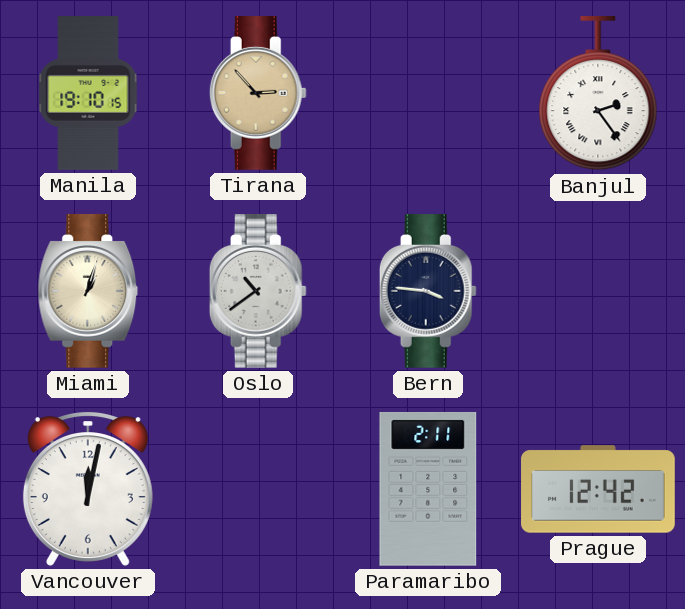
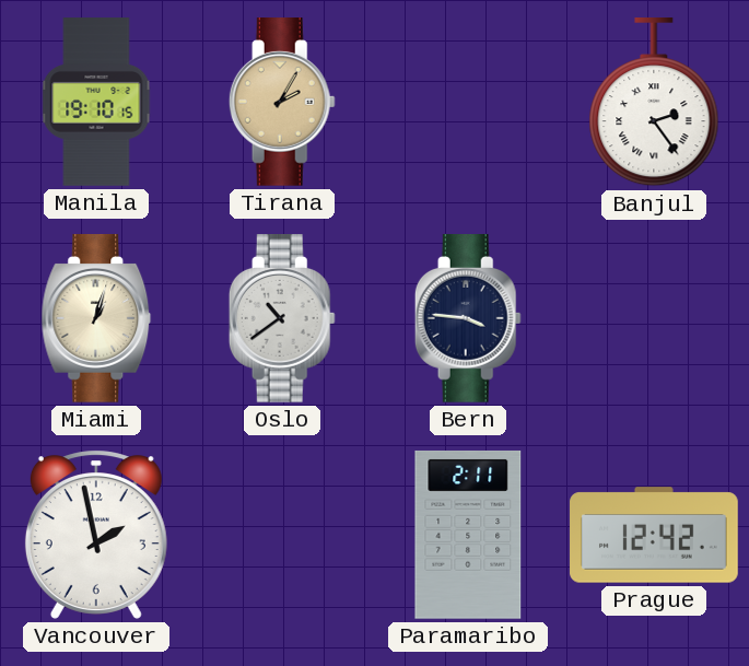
Tirana: 2:53 -> 2:05
Vancouver: 12:02 -> 1:58
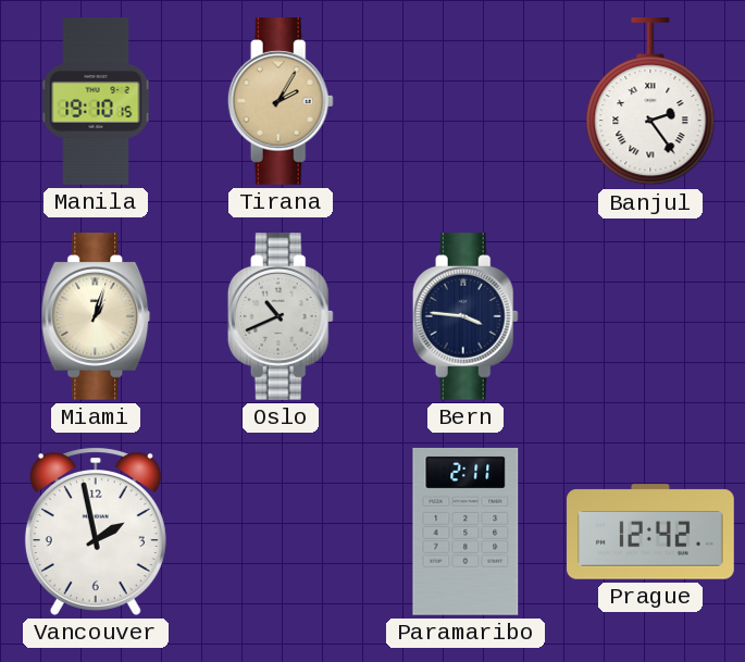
Oslo: 10:39 -> 10:41
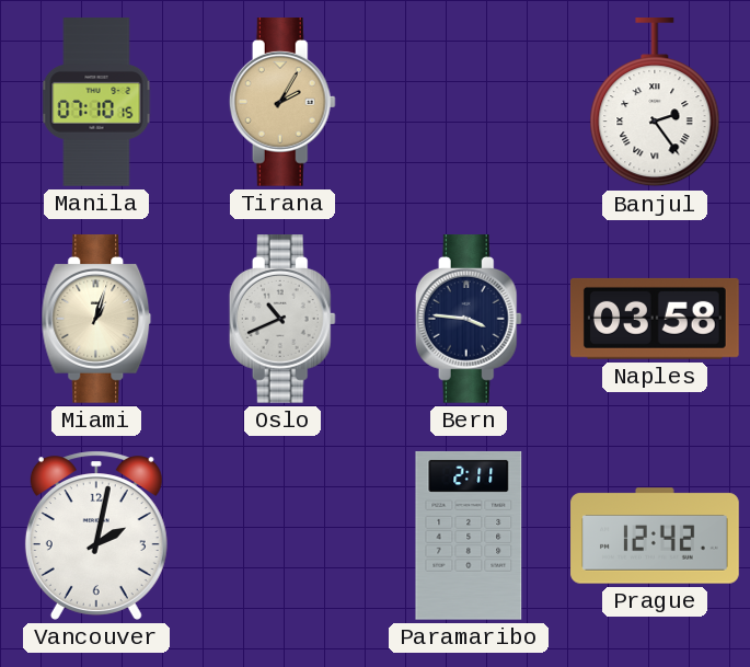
Manila: 19:10 -> 07:10
Naples: none -> 03:58
Vancouver: 1:58 -> 2:02
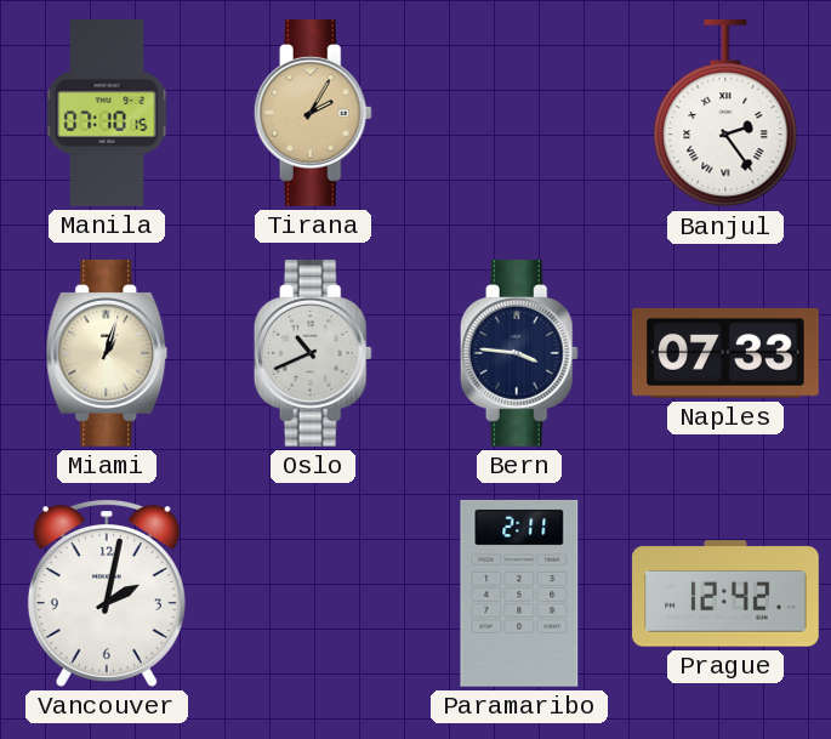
Naples: 03:58 -> 07:33
